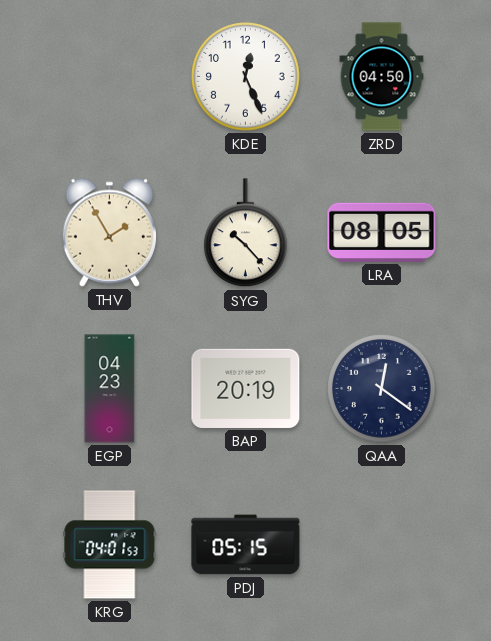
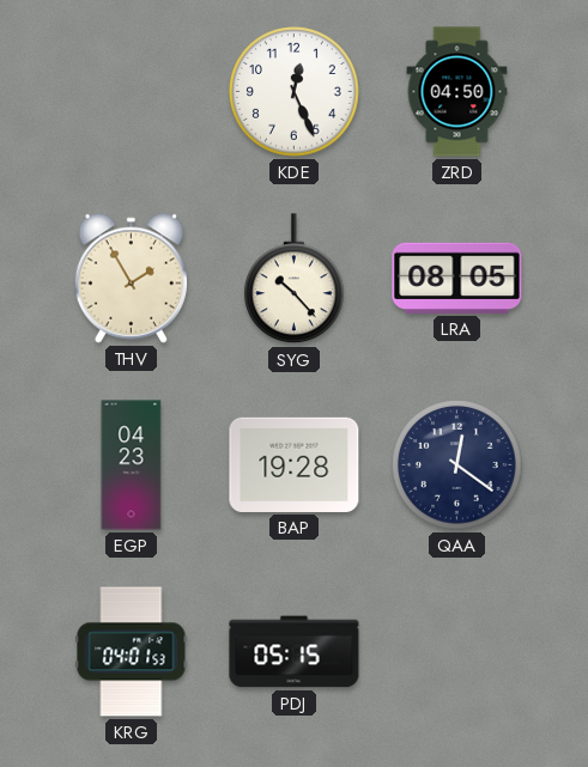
BAP: 20:19 -> 19:28
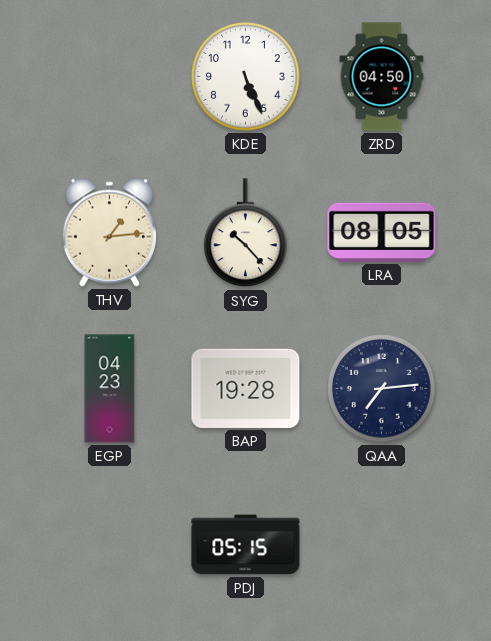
KDE: 12:26 -> 5:26
THV: 1:55 -> 1:14
QAA: 12:21 -> 7:14
KRG: 04:01 -> none
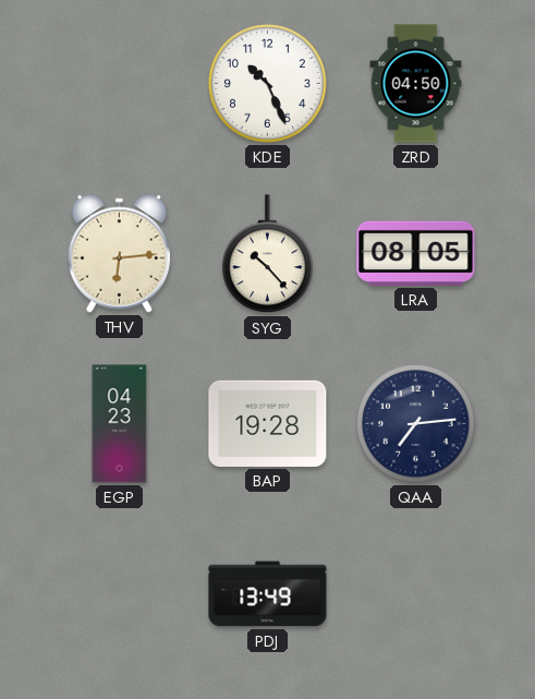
KDE: 5:26 -> 10:26
THV: 1:14 -> 6:14
PDJ: 05:15 -> 13:49
